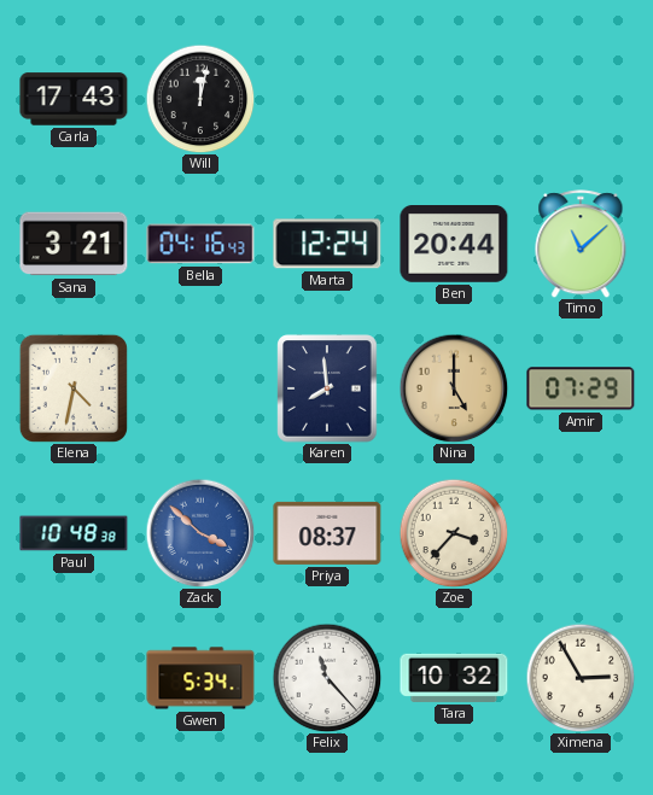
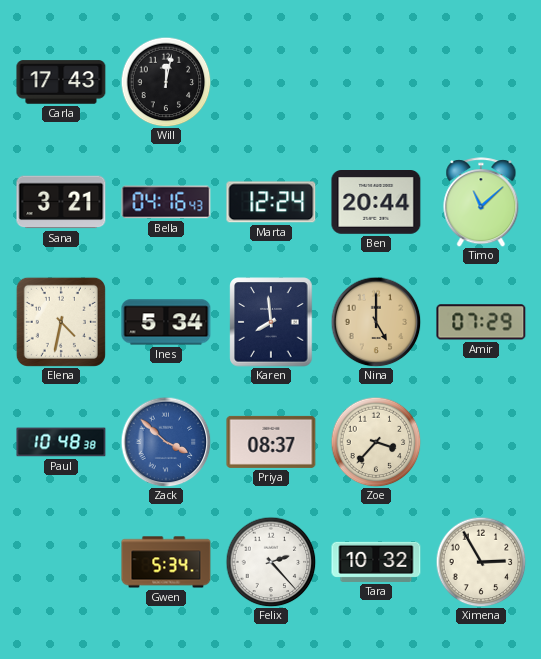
Ines: none -> 5:34
Felix: 11:23 -> 2:23
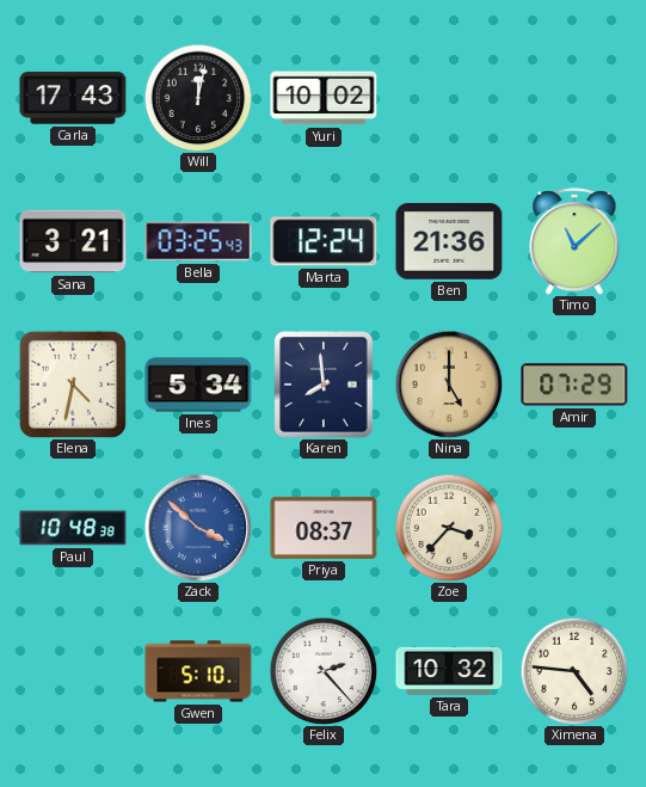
Yuri: none -> 10:02
Bella: 04:16 -> 03:25
Ben: 20:44 -> 21:36
Gwen: 5:34 -> 5:10
Ximena: 2:55 -> 4:46
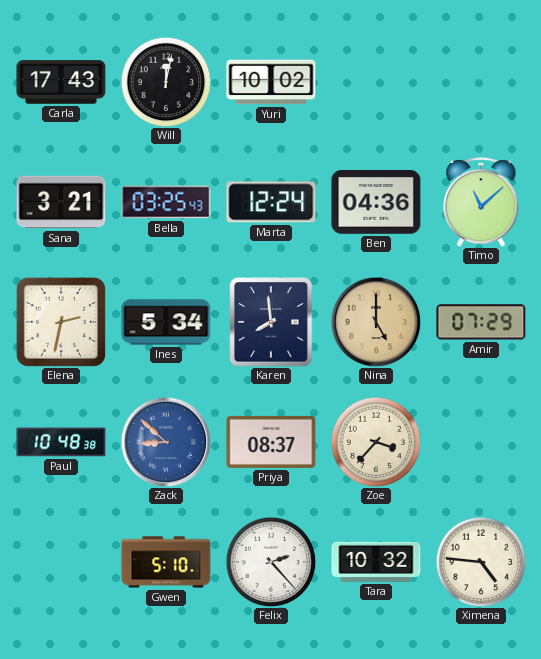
Ben: 21:36 -> 04:36
Elena: 4:32 -> 2:32
Zack: 3:52 -> 8:52
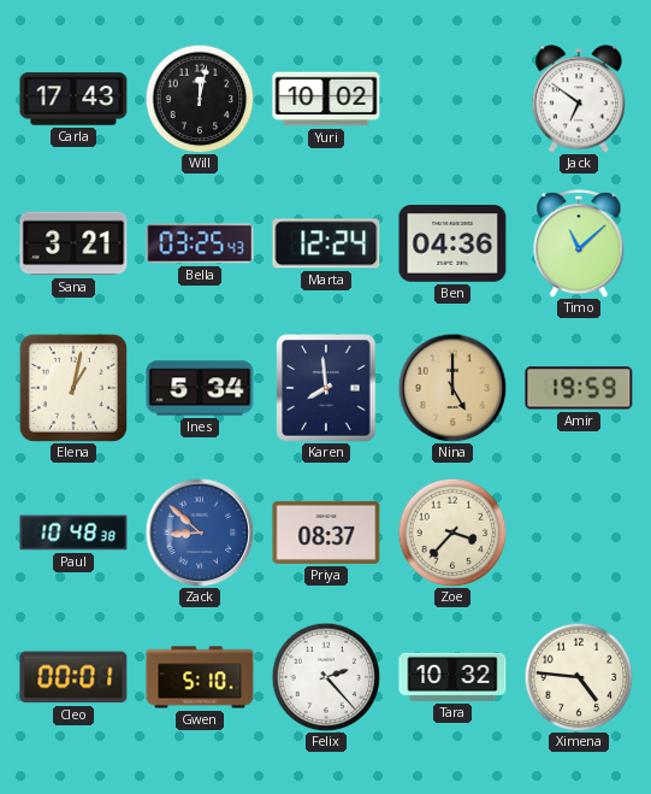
Jack: none -> 6:51
Elena: 2:32 -> 1:02
Amir: 07:29 -> 19:59
Cleo: none -> 00:01
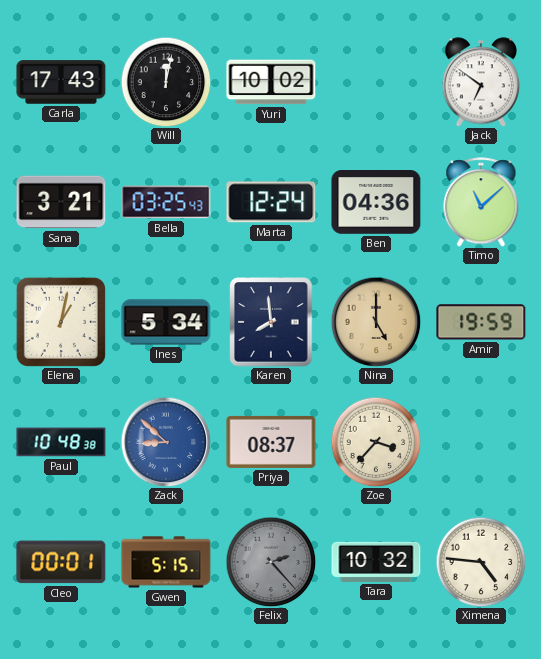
Gwen: 5:10 -> 5:15
Felix dial: white -> grey
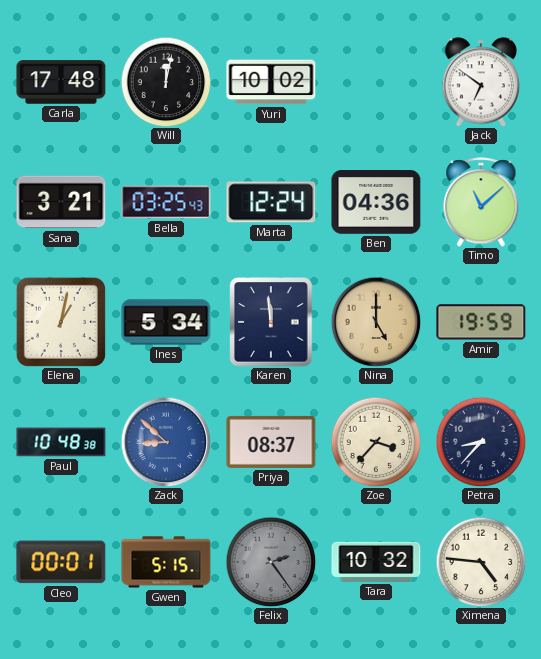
Carla: 17:43 -> 17:48
Karen: 7:59 -> 11:59
Petra: none -> 8:37
Felix: 2:23 -> 2:24
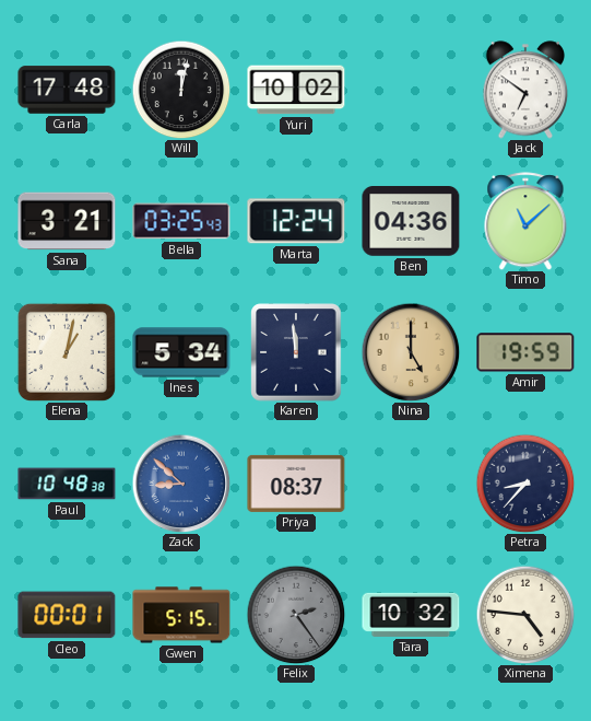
Zoe: 3:37 -> none
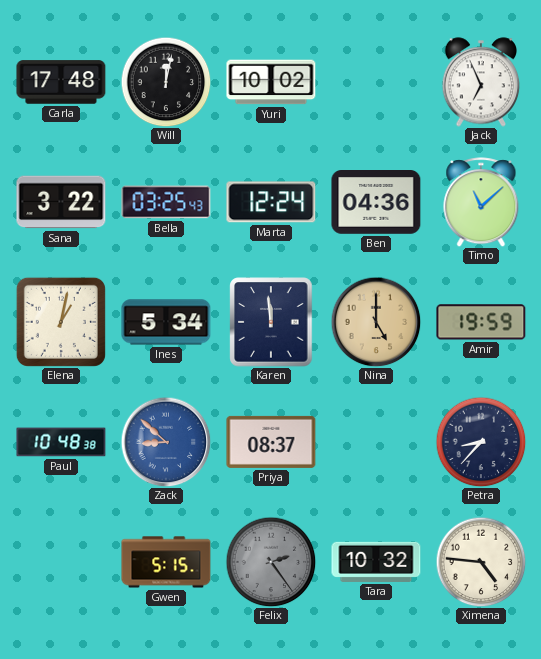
Jack: 6:51 -> 6:56
Sana: 3:21 -> 3:22
Cleo: 00:01 -> none
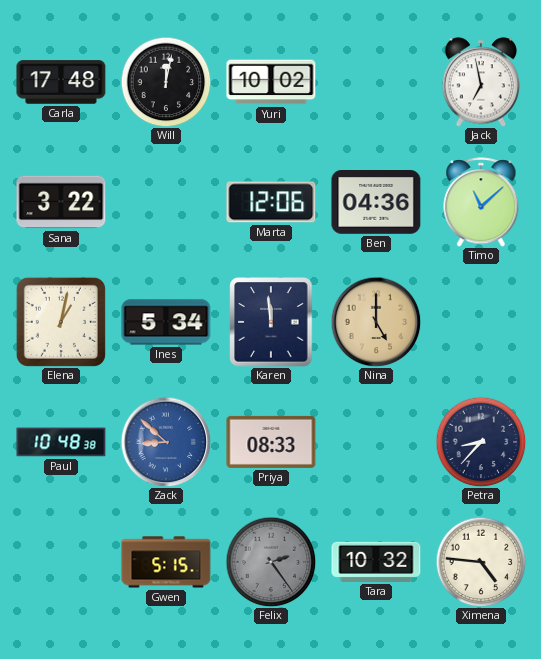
Jack: 6:56 -> 6:58
Bella: 03:25 -> none
Marta: 12:24 -> 12:06
Amir: 19:59 -> none
Priya: 08:37 -> 08:33
